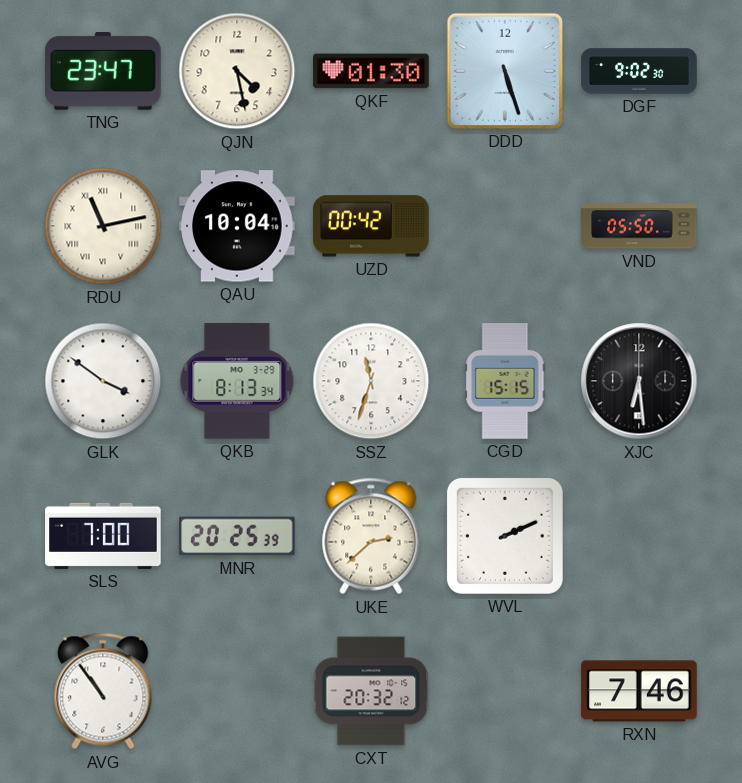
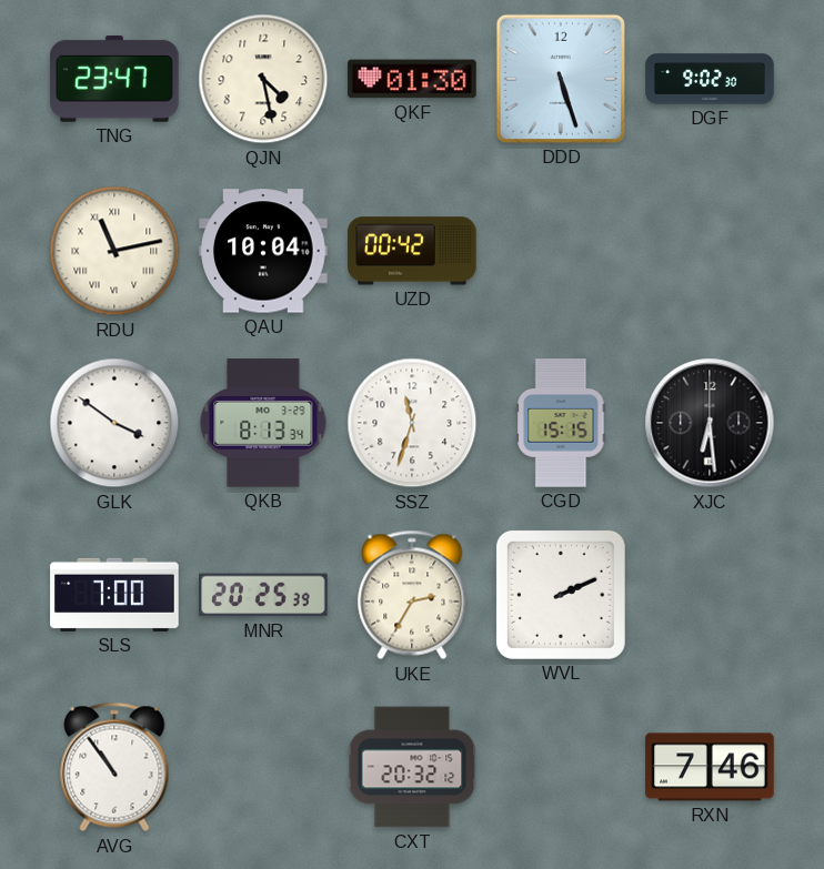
VND: 05:50 -> none
UKE: 2:38 -> 2:35
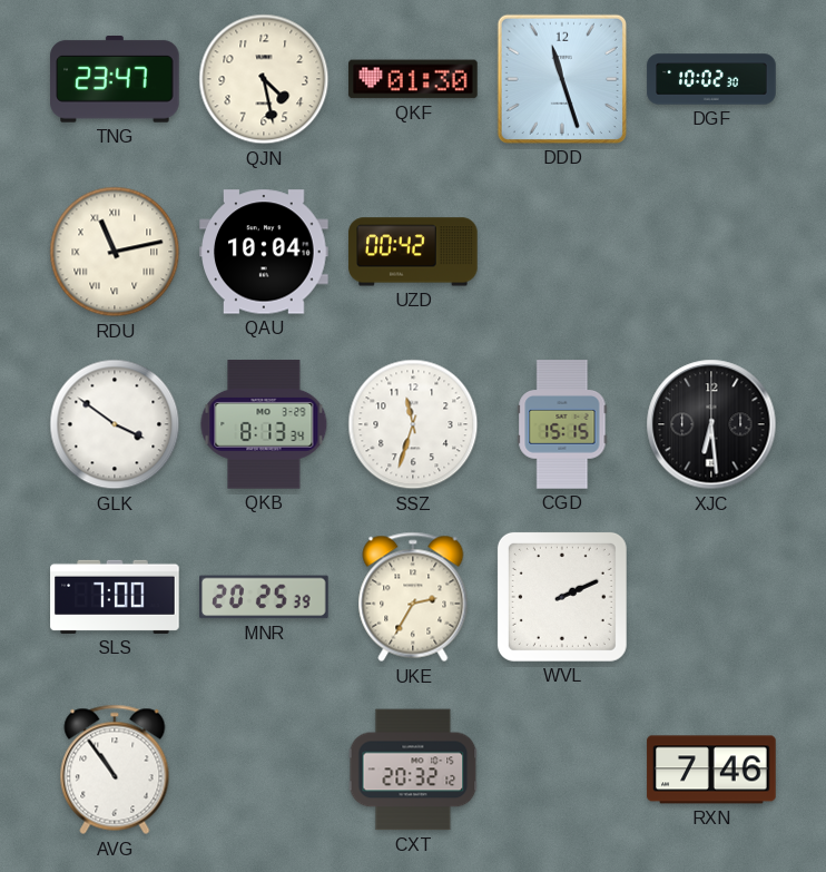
DDD: 5:27 -> 11:27
DGF: 9:02 -> 10:02
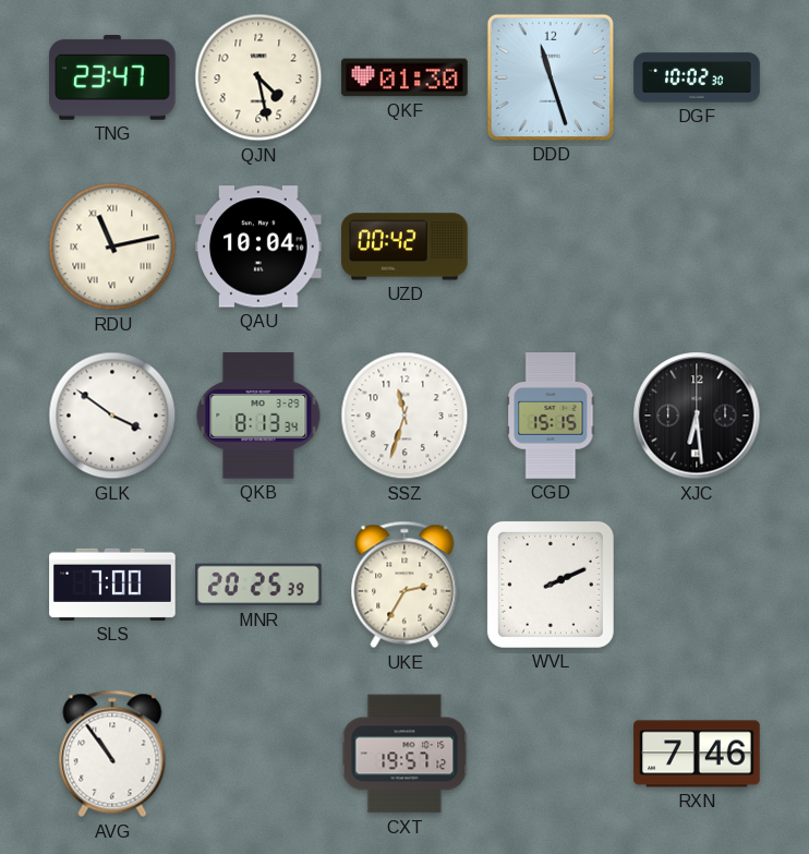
CXT: 20:32 -> 19:57
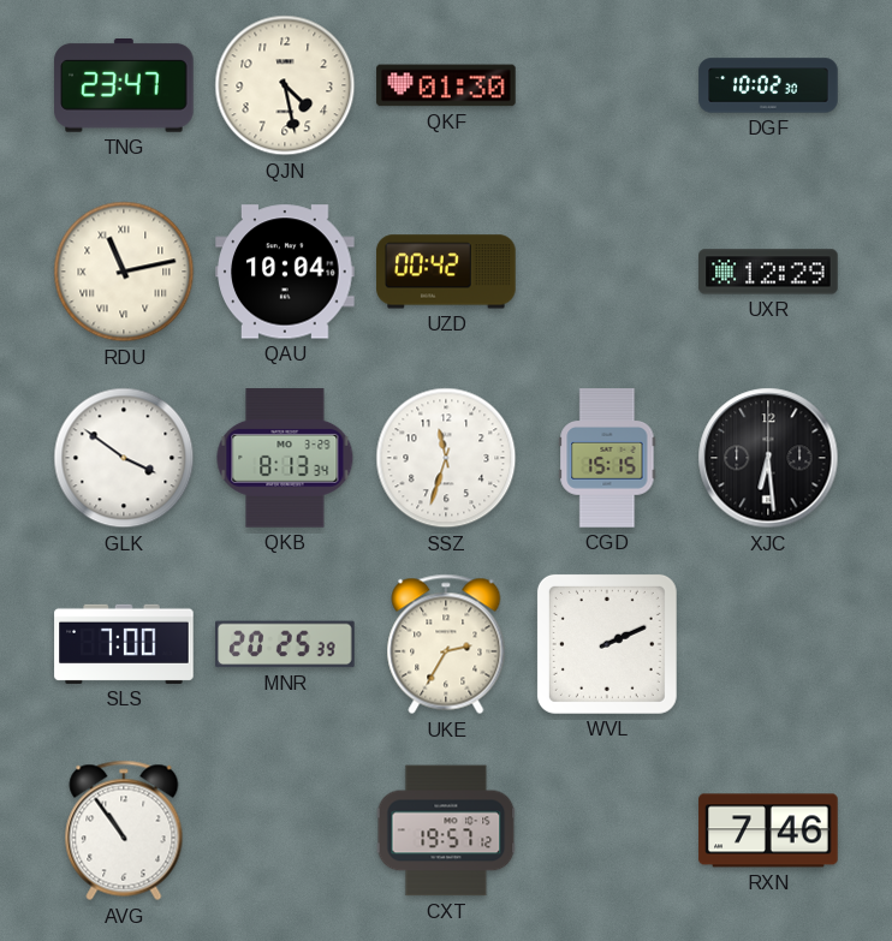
DDD: 11:27 -> none
UXR: none -> 12:29
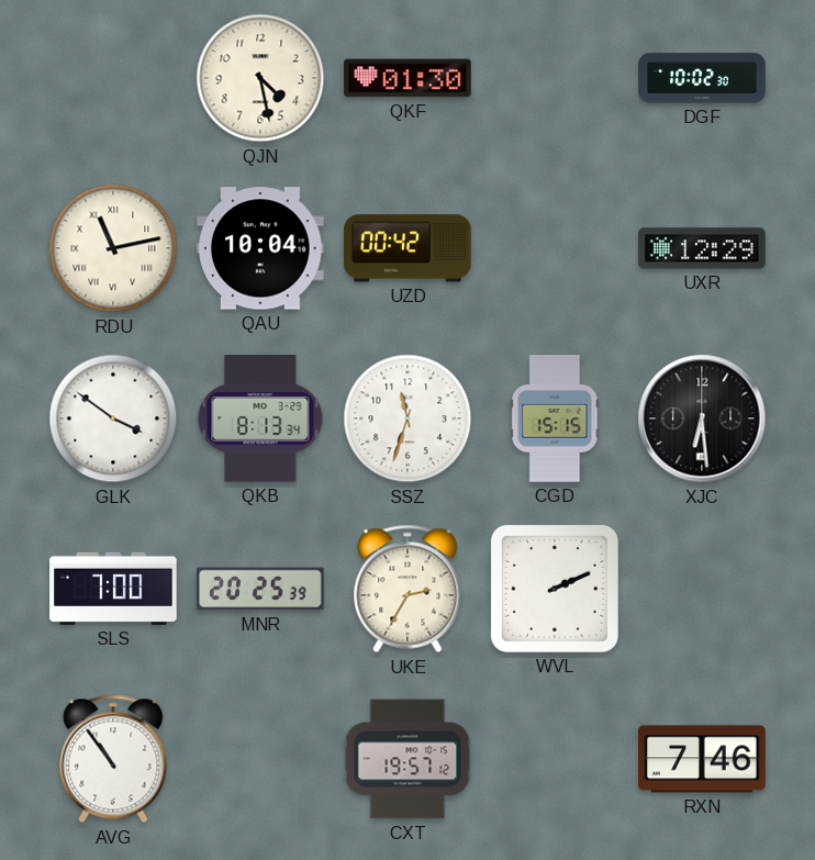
TNG: 23:47 -> none
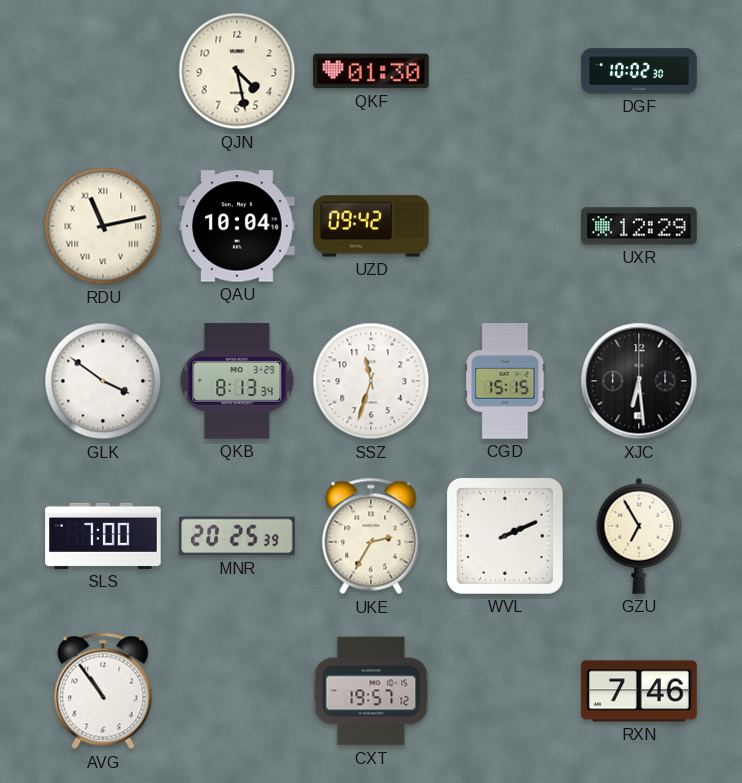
UZD: 00:42 -> 09:42
GZU: none -> 6:55
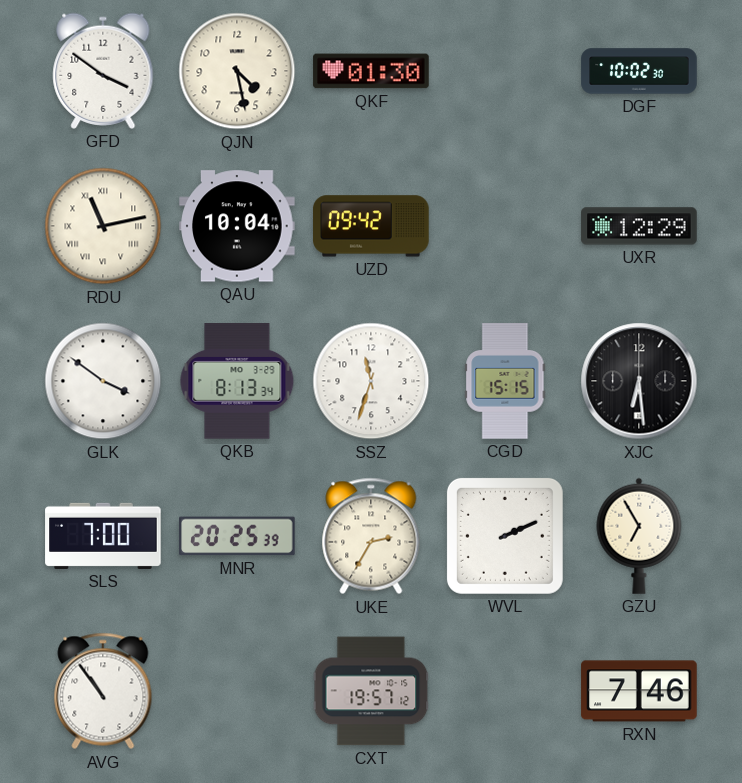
GFD: none -> 3:51
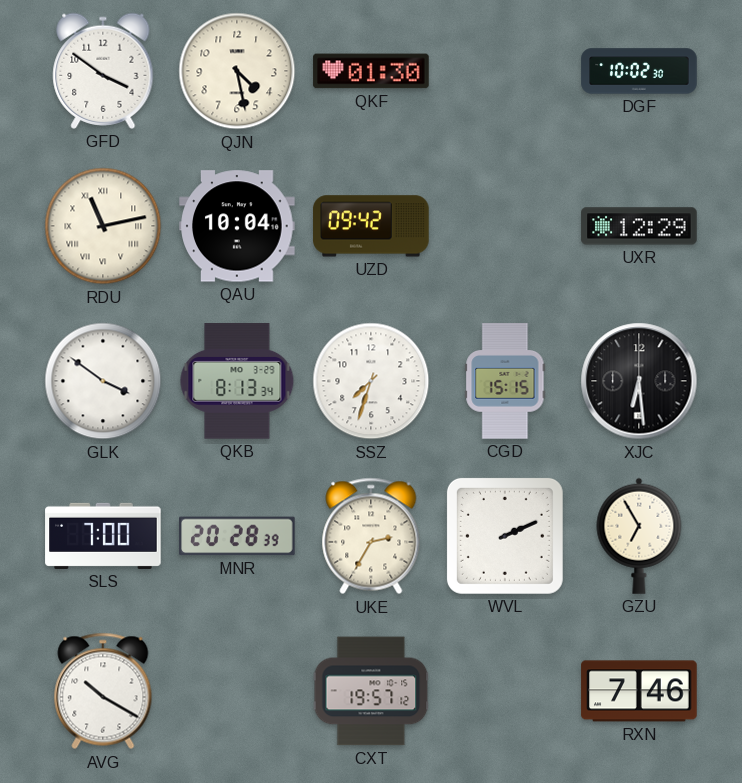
SSZ: 11:33 -> 7:33
MNR: 20:25 -> 20:28
AVG: 10:54 -> 10:20
